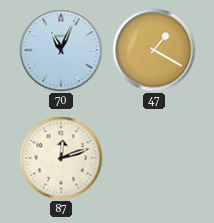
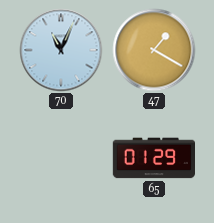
87: 12:12 -> none
65: none -> 01:29
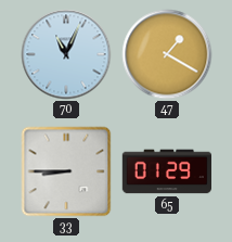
33: none -> 8:45
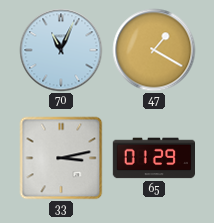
33: 8:45 -> 3:13
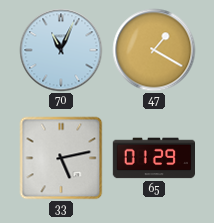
33: 3:13 -> 5:13
